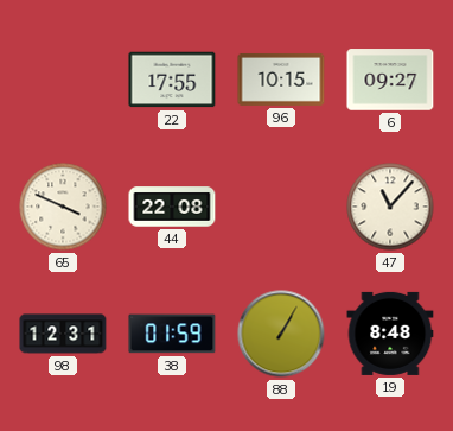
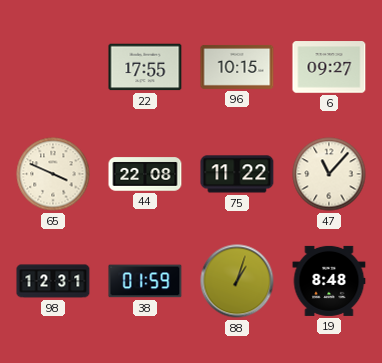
75: none -> 11:22
88: 1:05 -> 1:03
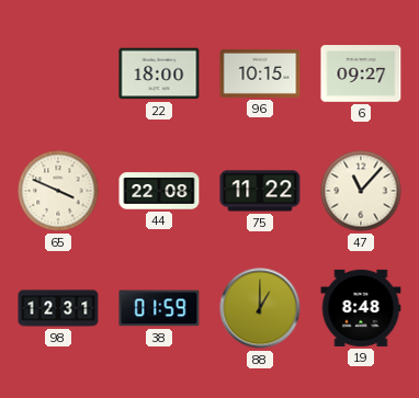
22: 17:55 -> 18:00
88: 1:03 -> 1:00
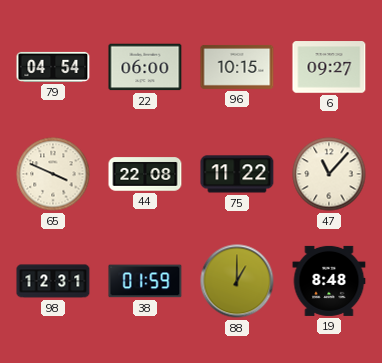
79: none -> 04:54
22: 18:00 -> 06:00
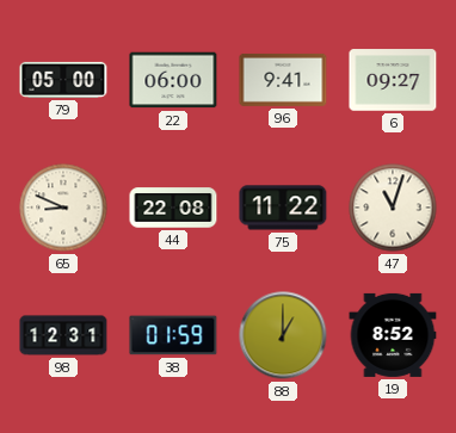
79: 04:54 -> 05:00
96: 10:15 -> 9:41
65: 3:49 -> 8:49
47: 11:07 -> 11:03
19: 8:48 -> 8:52
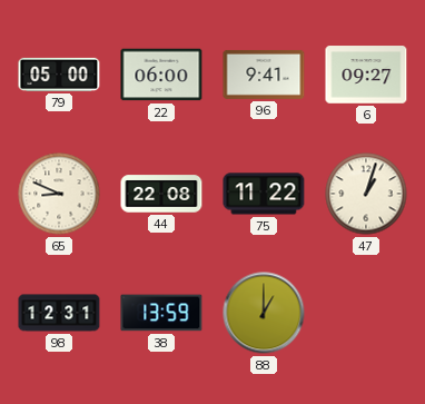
47: 11:03 -> 1:03
38: 01:59 -> 13:59
19: 8:52 -> none
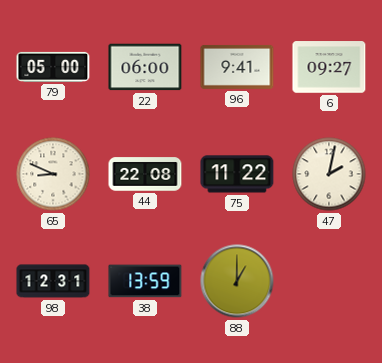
47: 1:03 -> 2:02
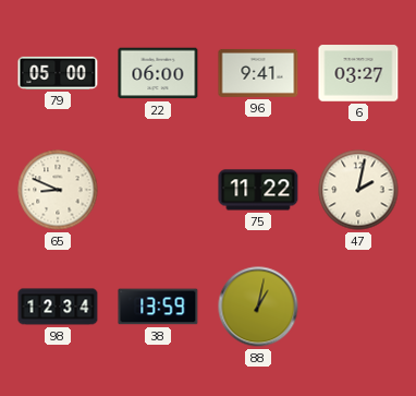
6: 09:27 -> 03:27
44: 22:08 -> none
98: 12:31 -> 12:34
88: 1:00 -> 1:02
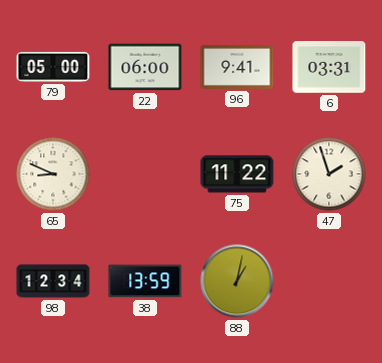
6: 03:27 -> 03:31
47: 2:02 -> 1:57
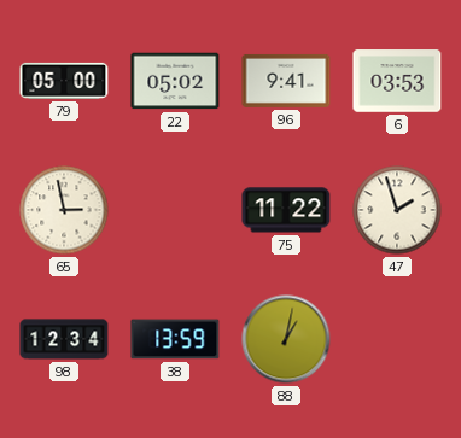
22: 06:00 -> 05:02
6: 03:31 -> 03:53
65: 8:49 -> 2:58
